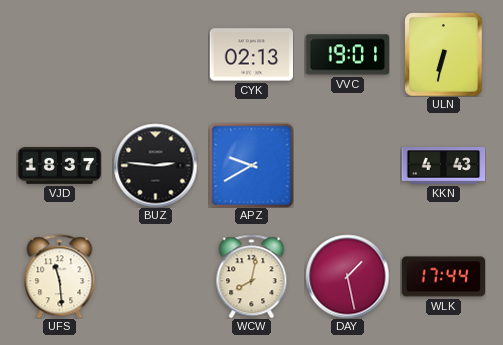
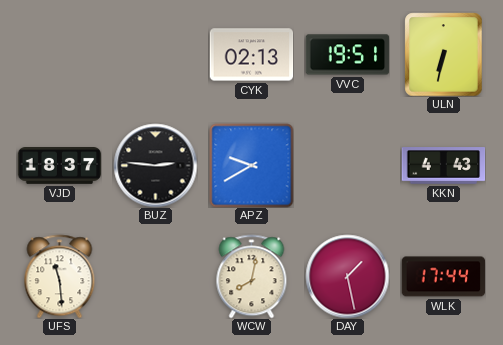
VVC: 19:01 -> 19:51
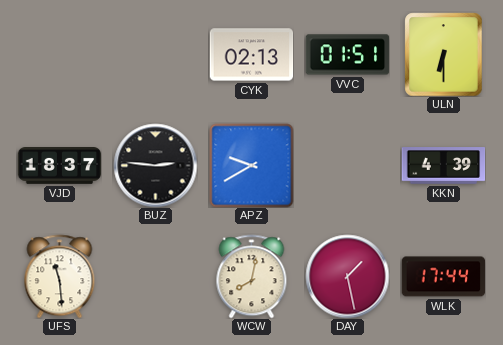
VVC: 19:51 -> 01:51
ULN: 6:32 -> 6:30
KKN: 4:43 -> 4:39
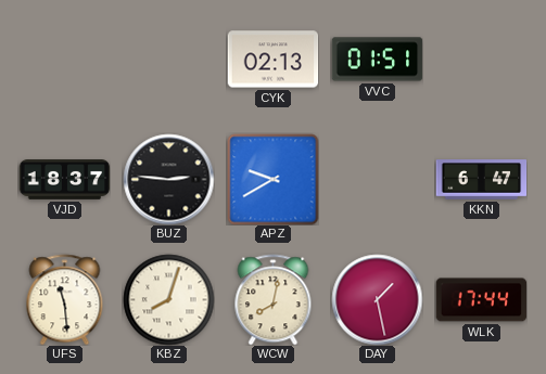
ULN: 6:30 -> none
KKN: 4:39 -> 6:47
KBZ: none -> 8:03
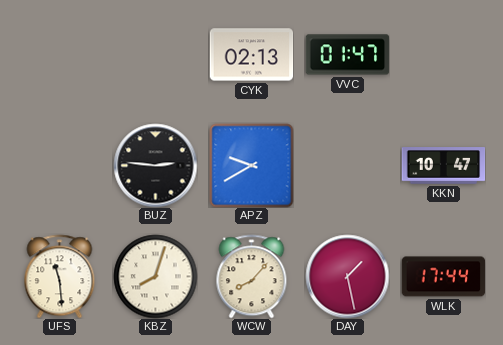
VVC: 01:51 -> 01:47
VJD: 18:37 -> none
KKN: 6:47 -> 10:47
WCW: 8:02 -> 8:07
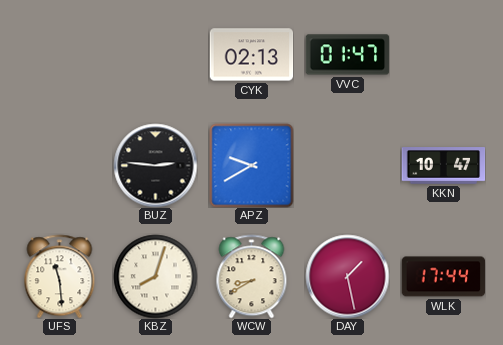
WCW: 8:07 -> 8:40
